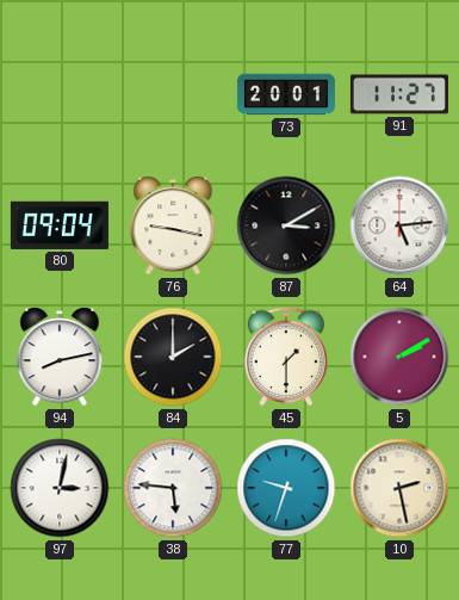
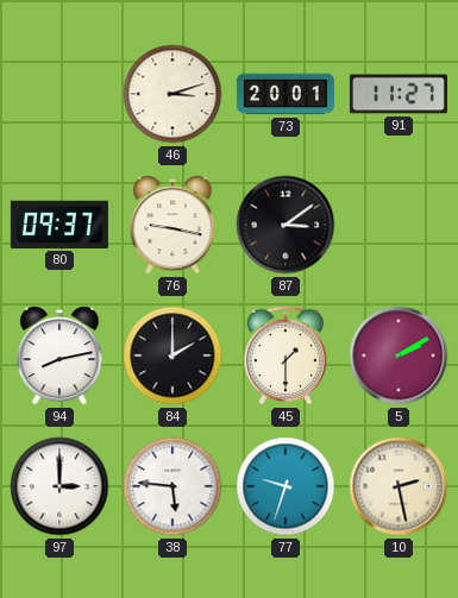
46: none -> 3:12
80: 09:04 -> 09:37
87: 3:10 -> 3:09
64: 5:14 -> none
97: 3:02 -> 3:00
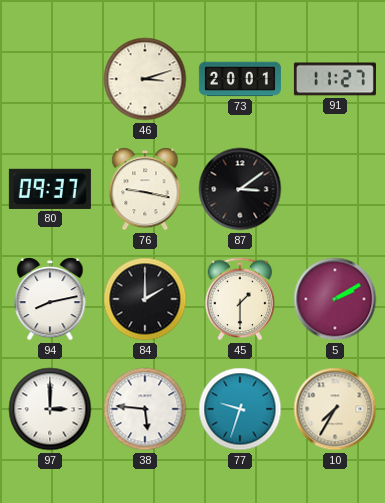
10: 2:28 -> 7:35
